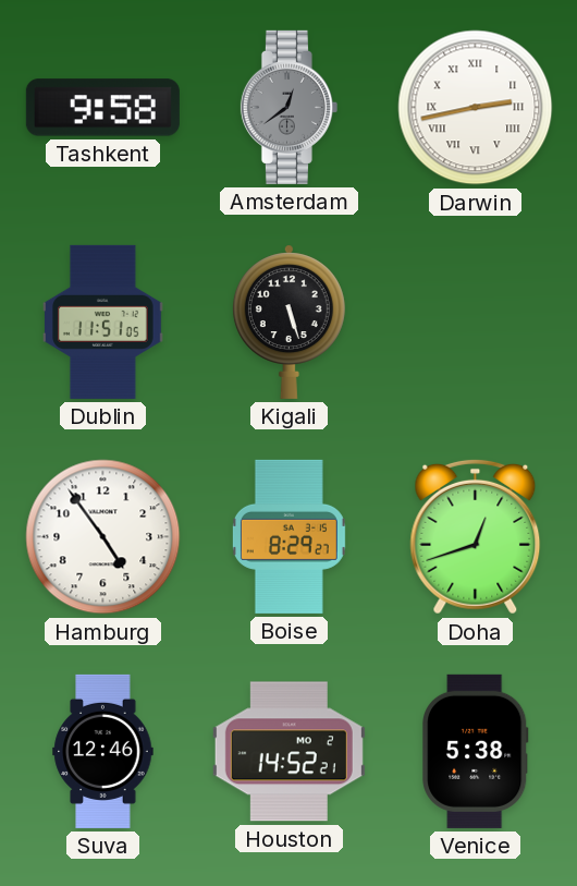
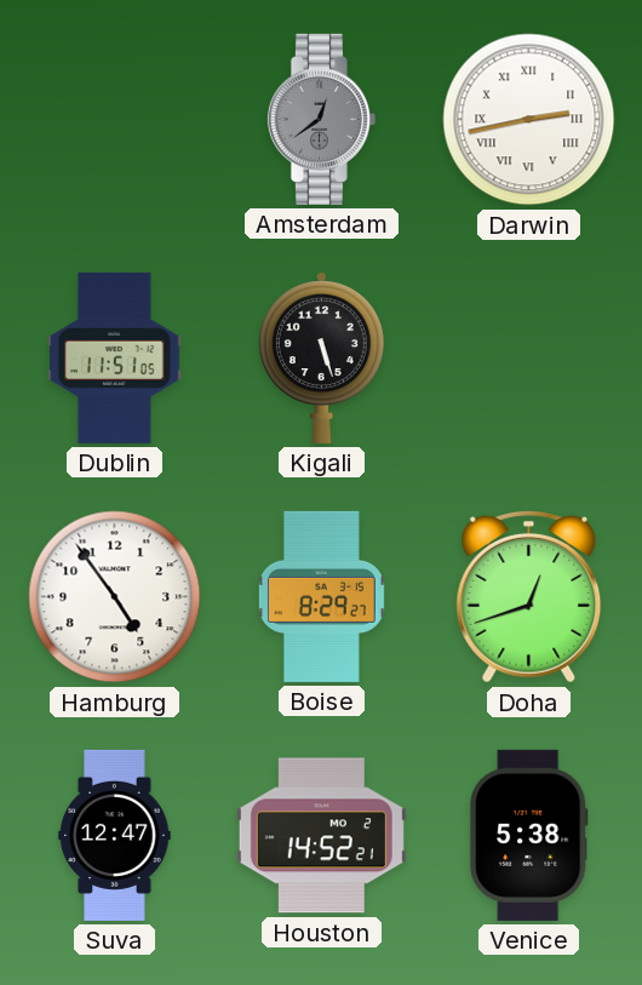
Tashkent: 9:58 -> none
Suva: 12:46 -> 12:47
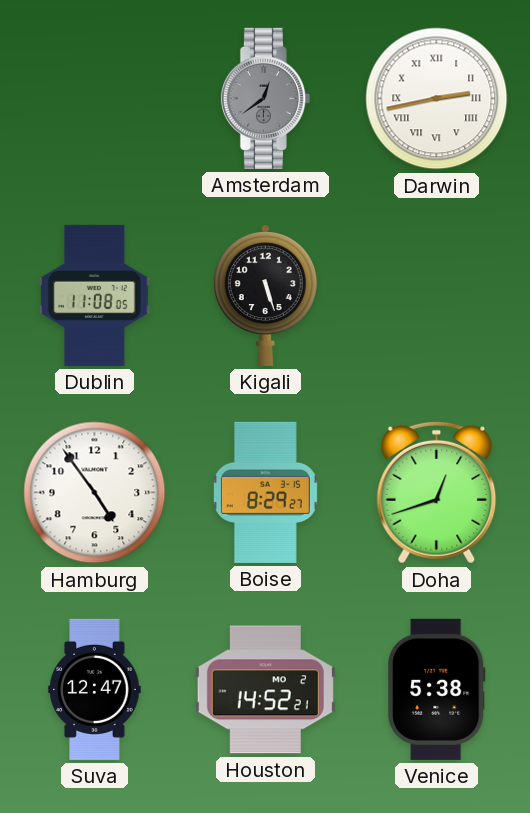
Dublin: 11:51 -> 11:08
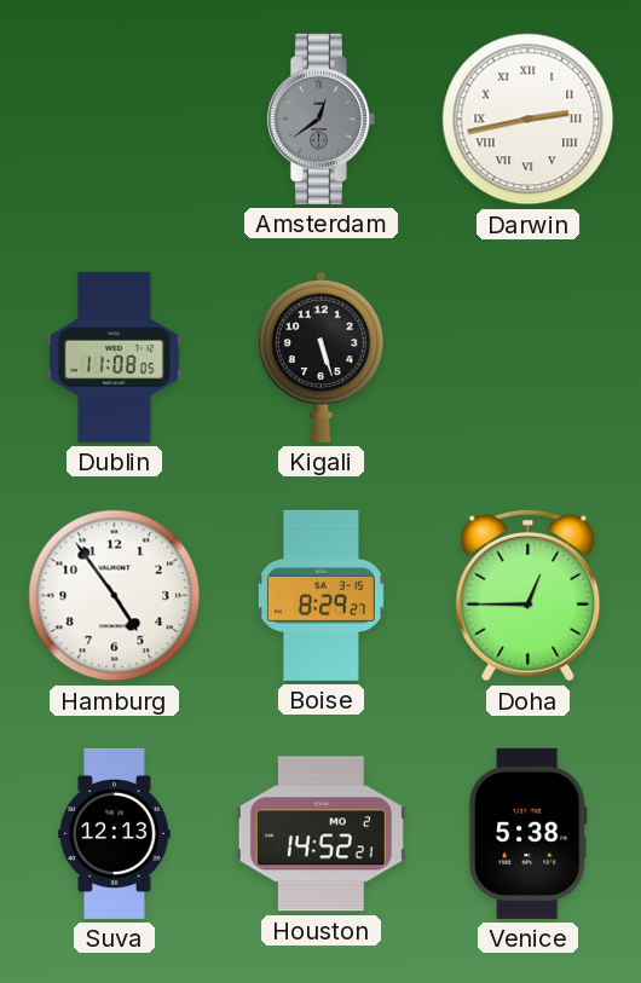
Doha: 12:42 -> 12:45
Suva: 12:47 -> 12:13
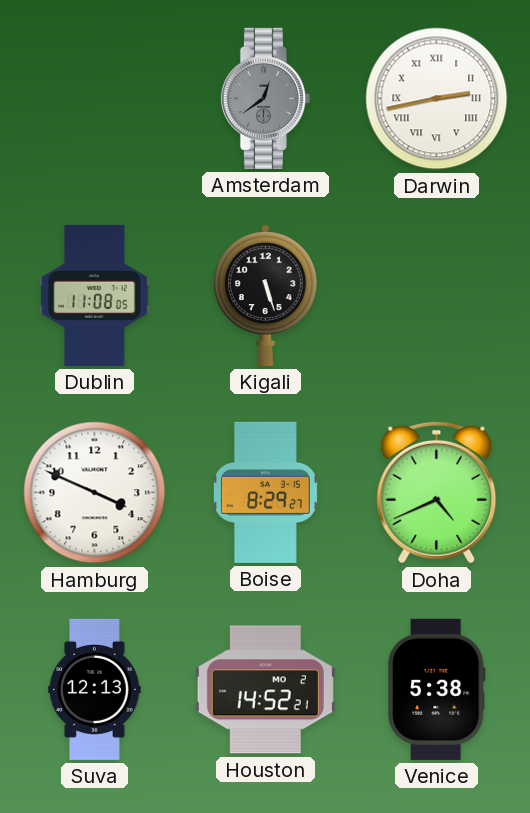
Hamburg: 4:54 -> 3:49
Doha: 12:45 -> 4:41
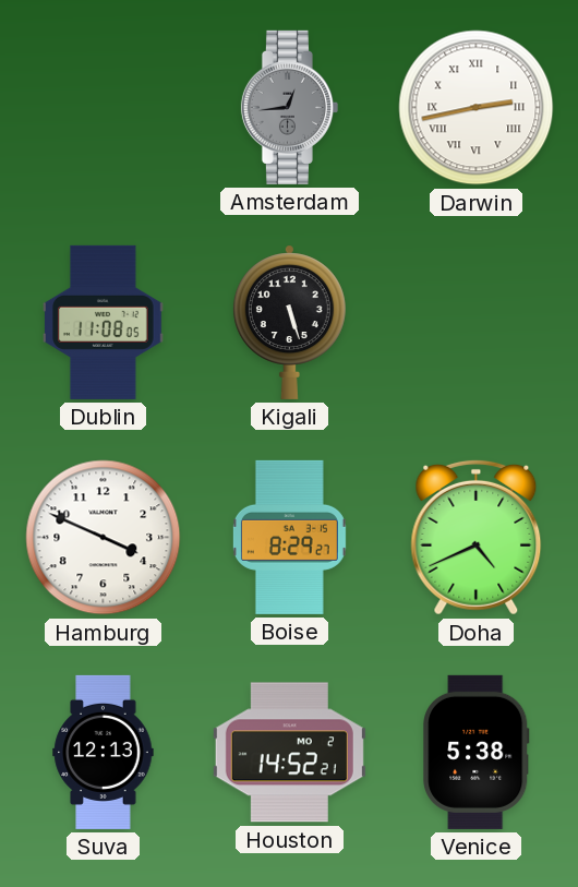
Amsterdam: 12:39 -> 12:44
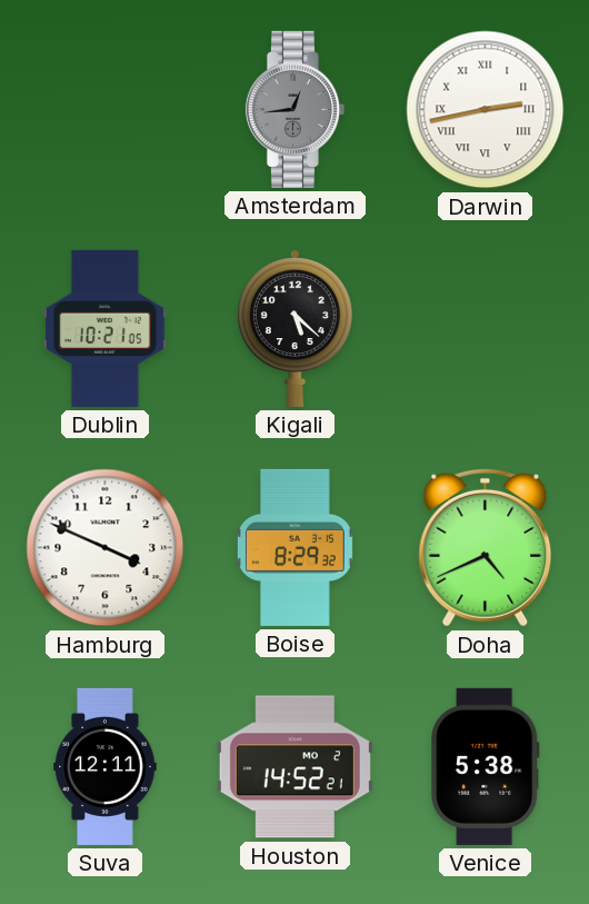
Dublin: 11:08 -> 10:21
Kigali: 5:27 -> 5:22
Boise: 8:29:27 -> 8:29:32
Suva: 12:13 -> 12:11
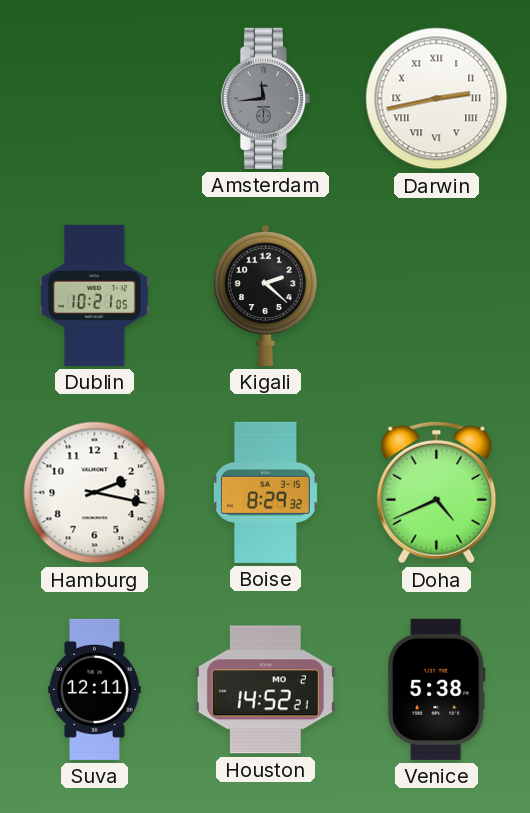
Amsterdam: 12:44 -> 11:44
Kigali: 5:22 -> 2:22
Hamburg: 3:49 -> 2:17
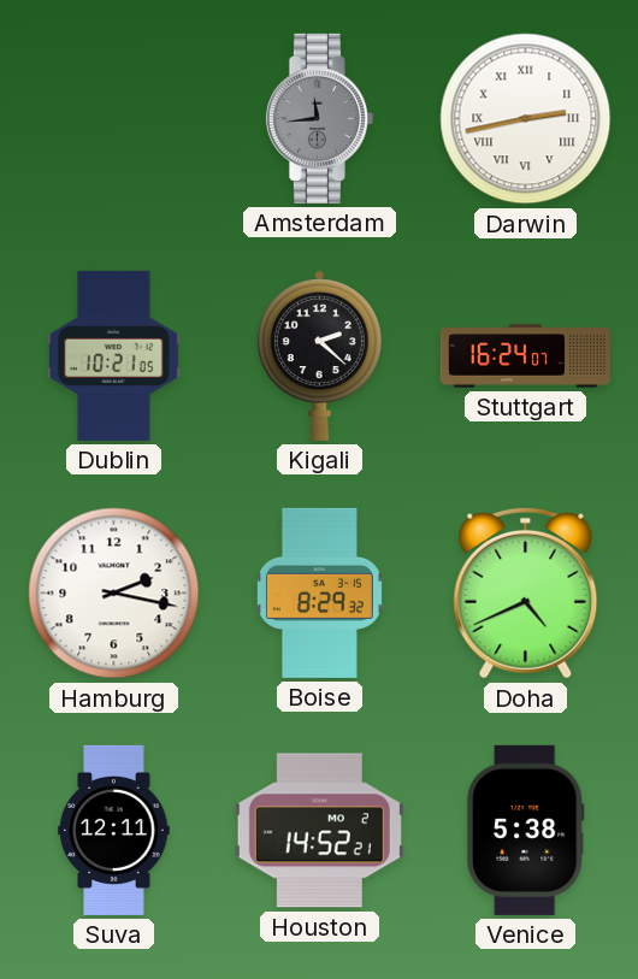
Stuttgart: none -> 16:24
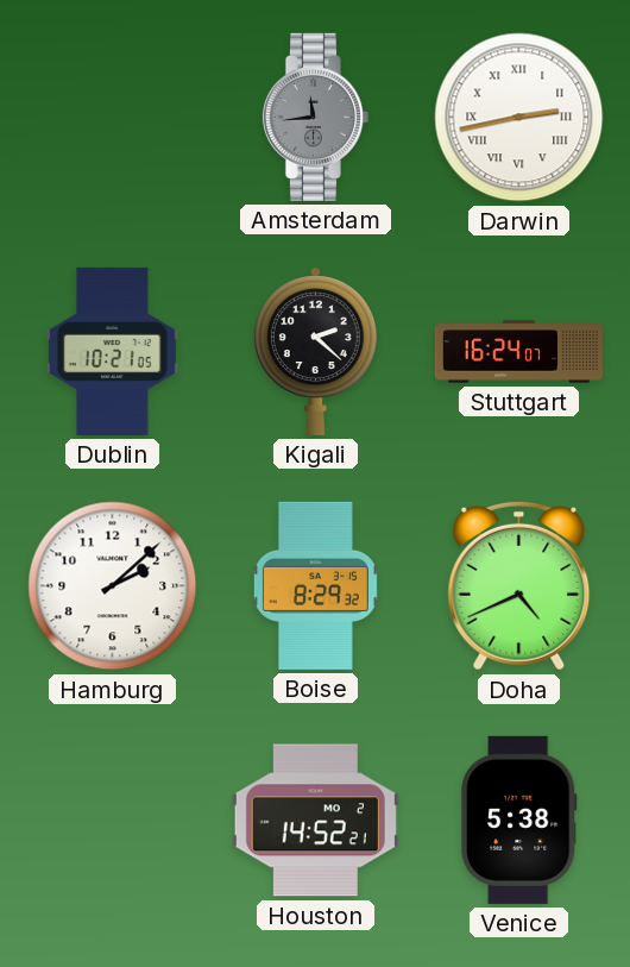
Hamburg: 2:17 -> 2:08
Suva: 12:11 -> none
